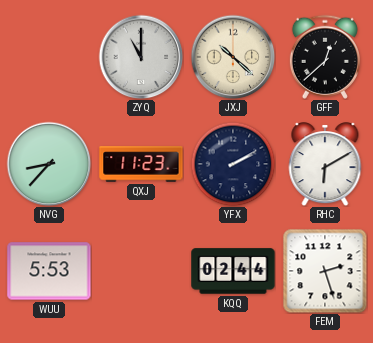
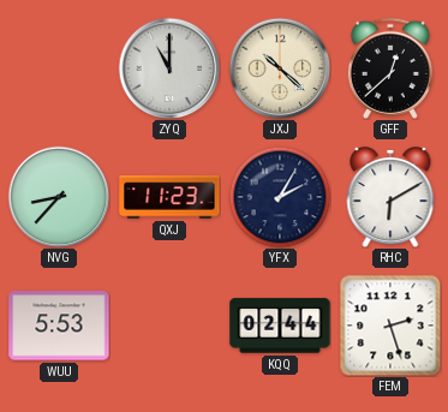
YFX: 2:10 -> 2:05
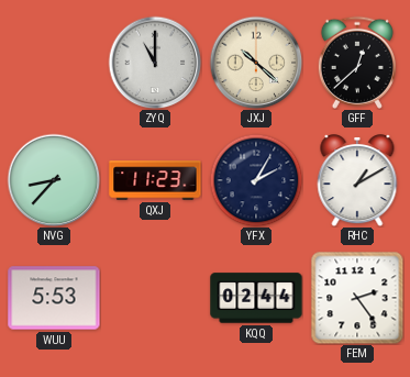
RHC: 6:10 -> 1:10
FEM: 2:27 -> 2:24
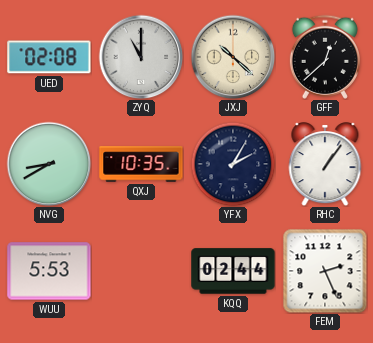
UED: none -> 02:08
NVG: 8:37 -> 8:40
QXJ: 11:23 -> 10:35
RHC: 1:10 -> 1:06
FEM: 2:24 -> 2:26
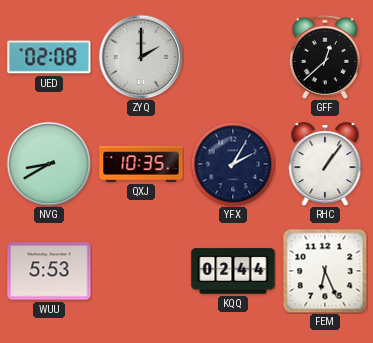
ZYQ: 11:00 -> 2:00
JXJ: 10:22 -> none
FEM: 2:26 -> 6:26
